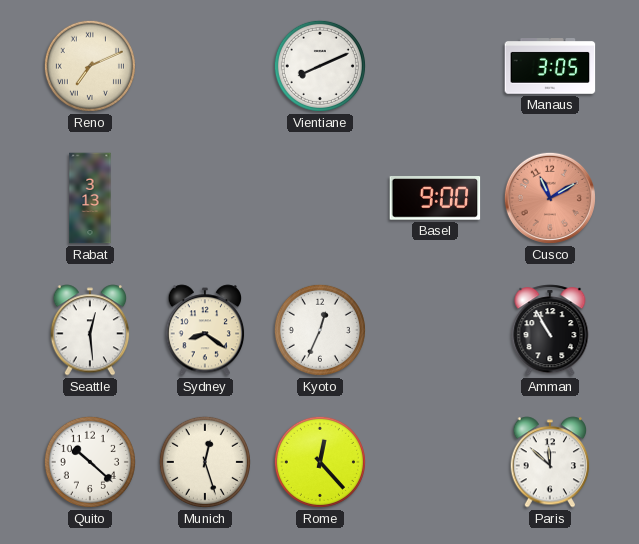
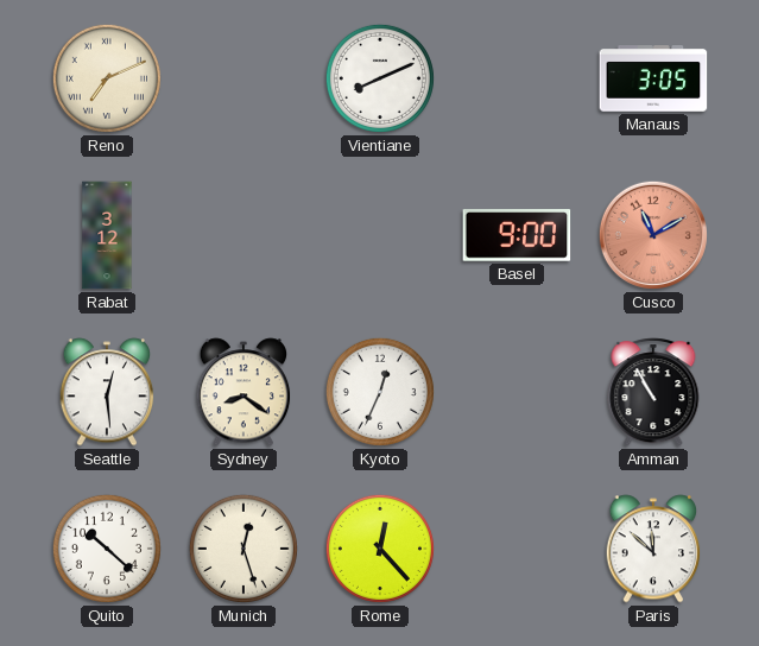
Rabat: 3:13 -> 3:12
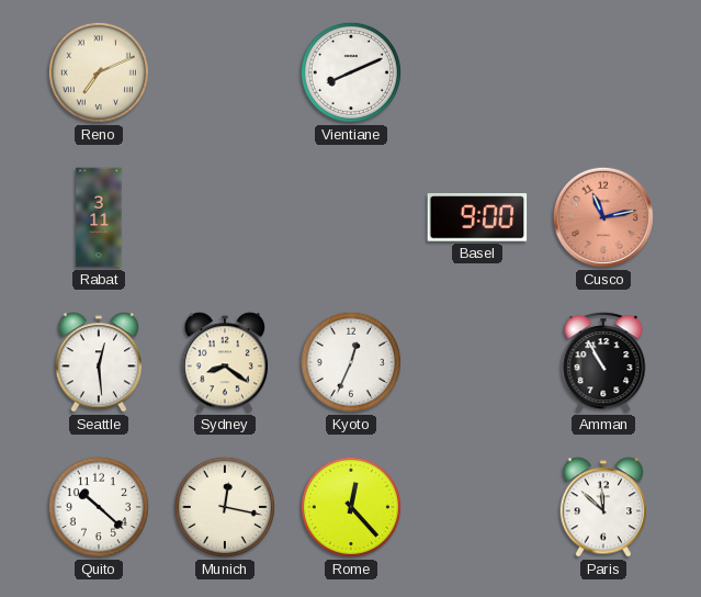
Manaus: 3:05 -> none
Rabat: 3:12 -> 3:11
Cusco: 11:10 -> 11:13
Munich: 12:27 -> 12:17
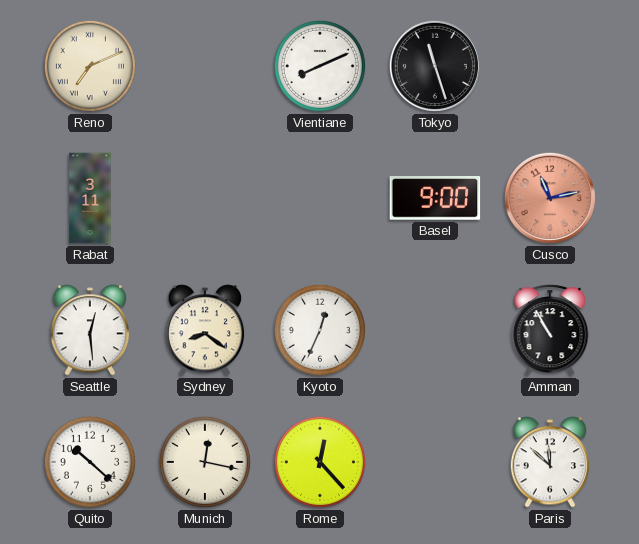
Tokyo: none -> 11:27
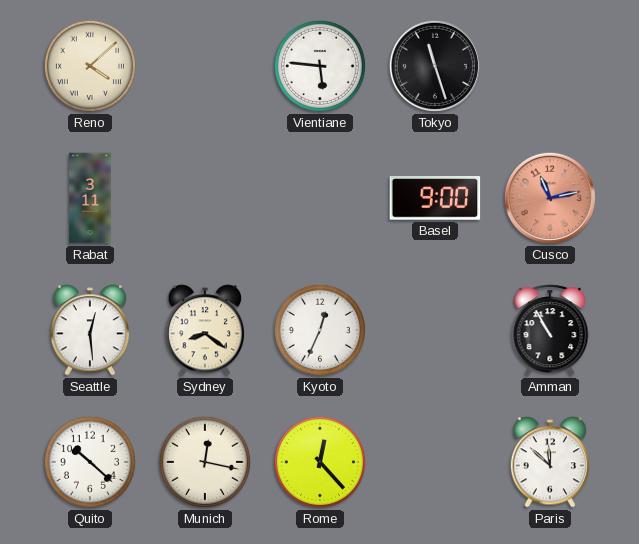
Reno: 7:11 -> 4:08
Vientiane: 8:11 -> 5:46
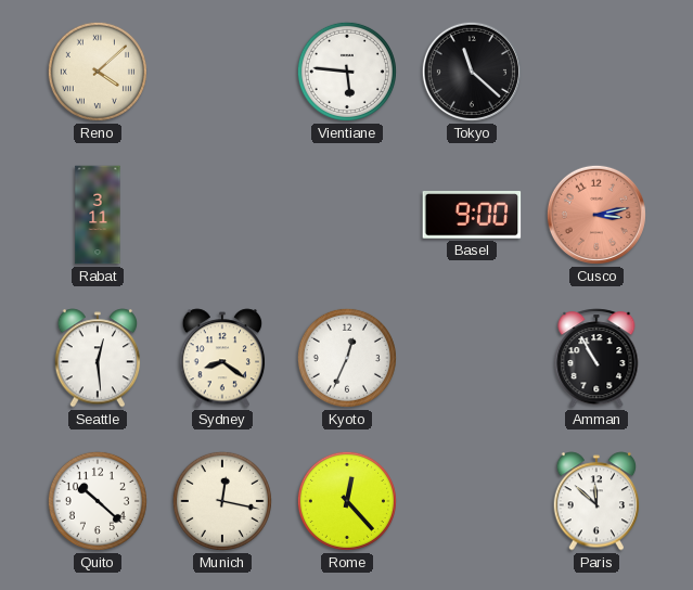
Tokyo: 11:27 -> 11:22
Cusco: 11:13 -> 3:13
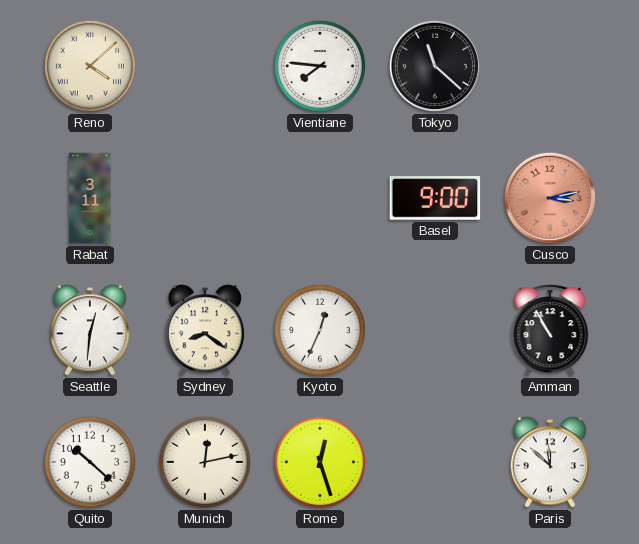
Vientiane: 5:46 -> 7:46
Seattle: 12:29 -> 12:31
Munich: 12:17 -> 12:13
Rome: 12:23 -> 12:27
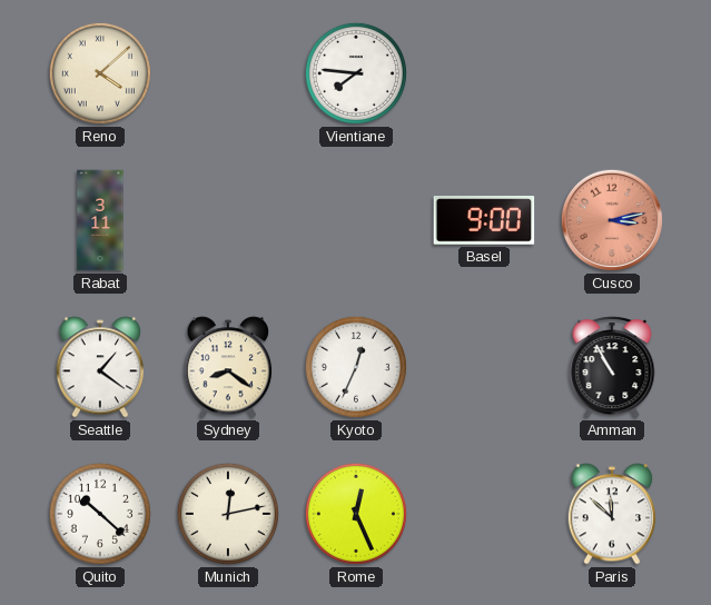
Tokyo: 11:22 -> none
Seattle: 12:31 -> 1:21
Rome: 12:27 -> 12:26
